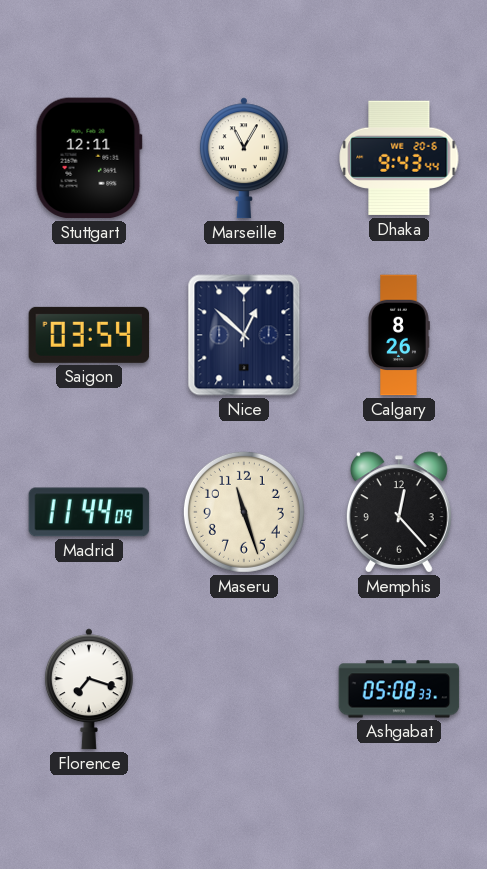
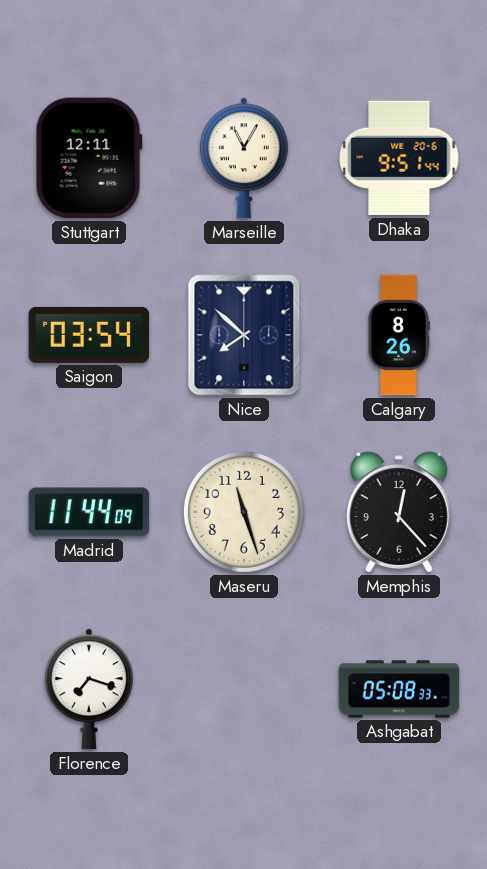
Dhaka: 9:43 -> 9:51
Nice: 12:52 -> 7:52
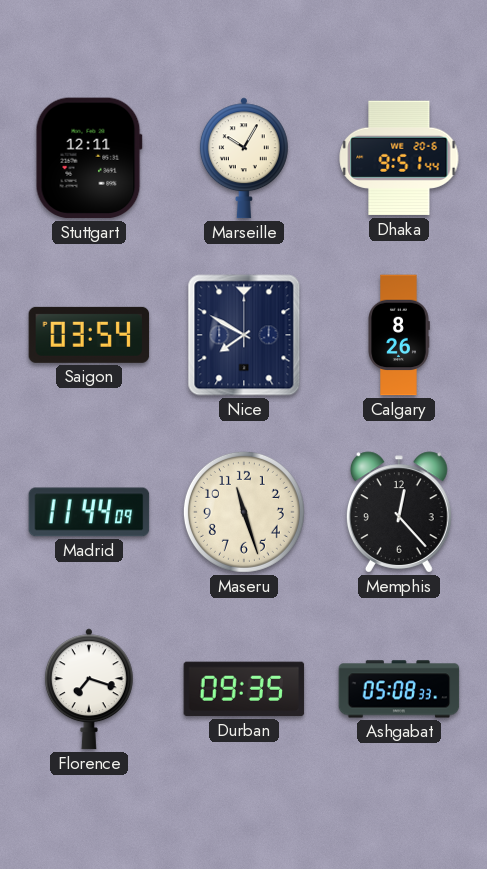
Marseille: 11:05 -> 10:05
Nice: 7:52 -> 7:50
Durban: none -> 09:35
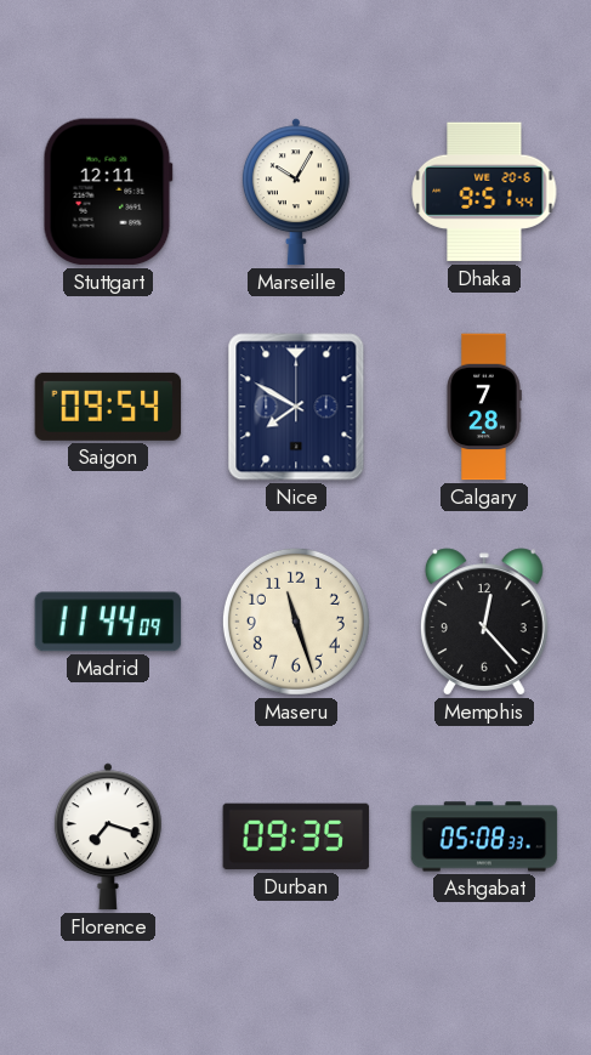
Saigon: 03:54 -> 09:54
Calgary: 8:26 -> 7:28
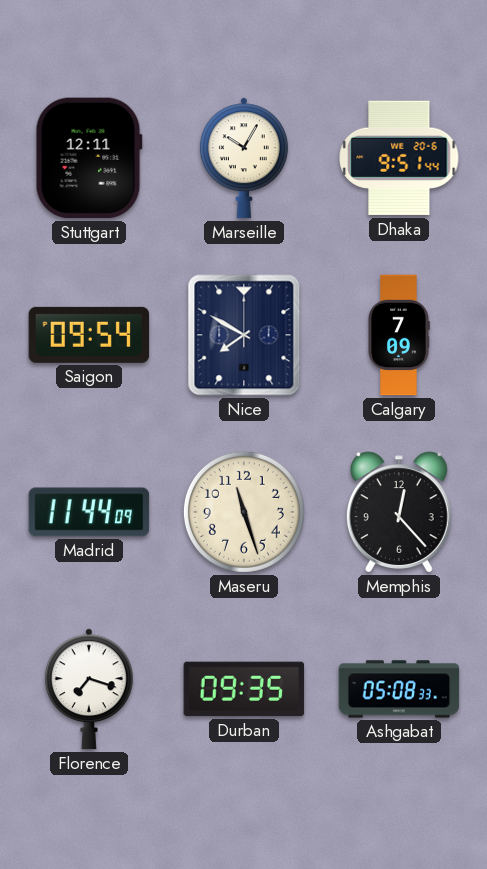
Calgary: 7:28 -> 7:09
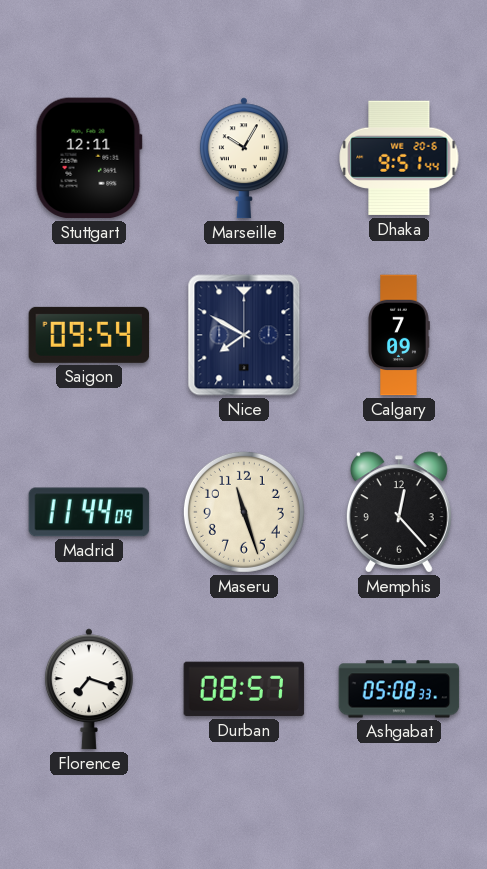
Durban: 09:35 -> 08:57
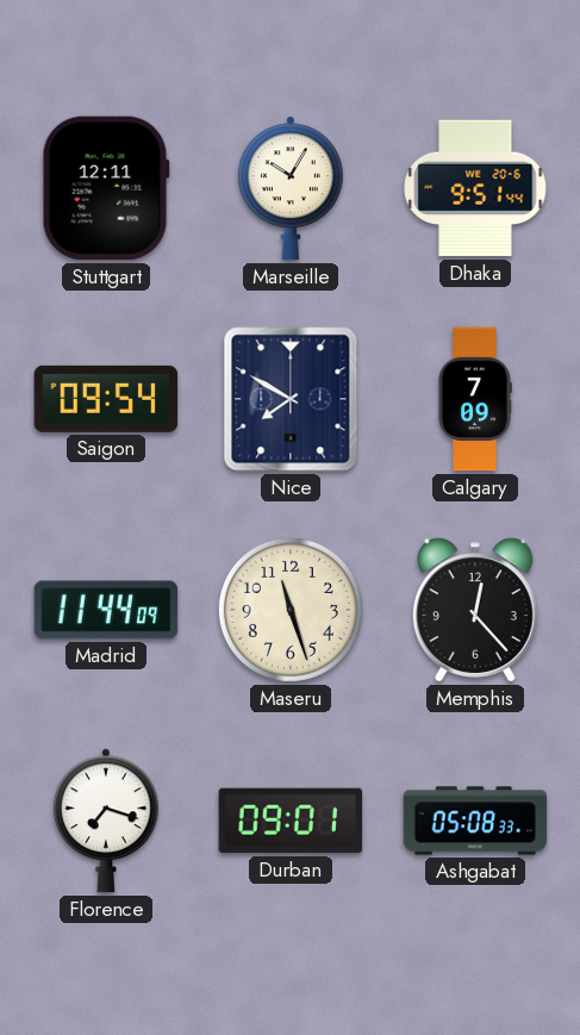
Durban: 08:57 -> 09:01
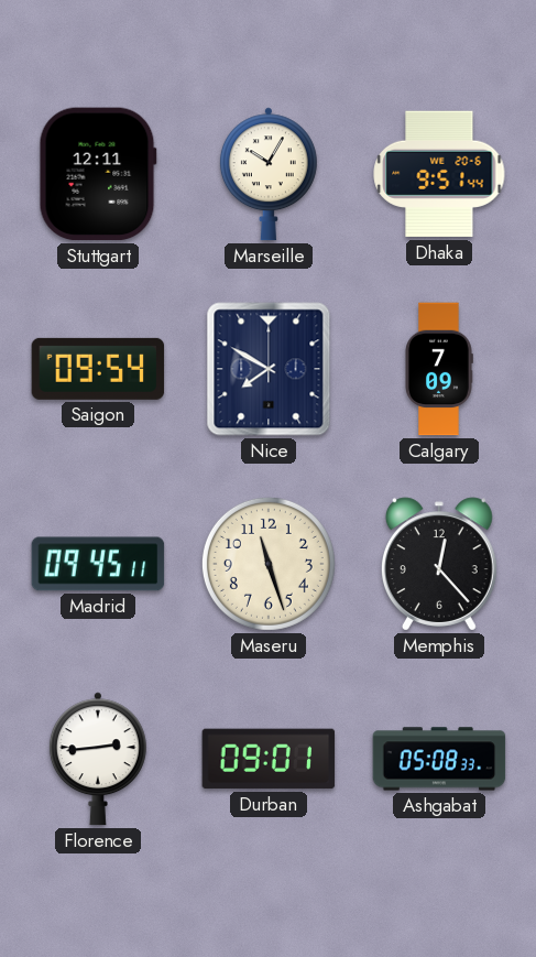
Madrid: 11:44 -> 09:45
Florence: 7:18 -> 2:44
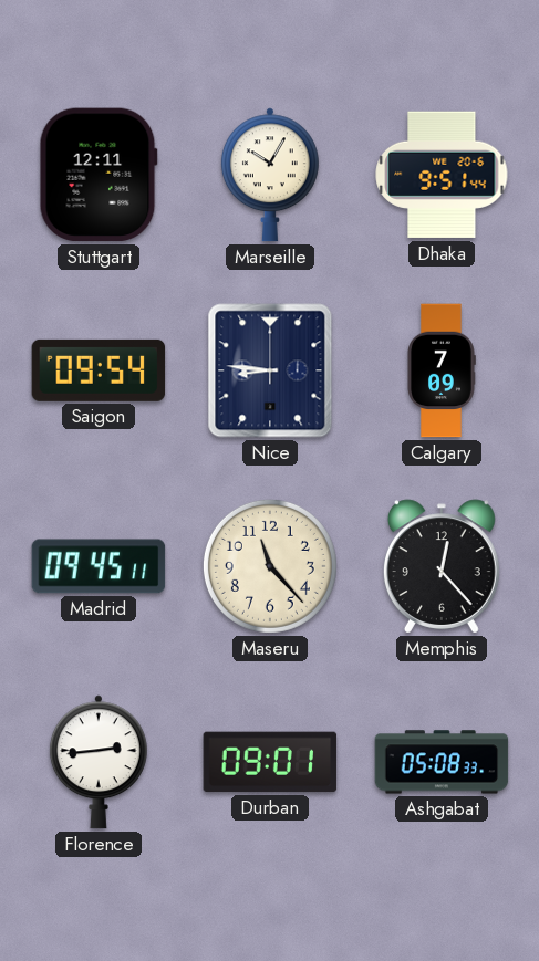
Nice: 7:50 -> 8:46
Maseru: 11:27 -> 11:23
